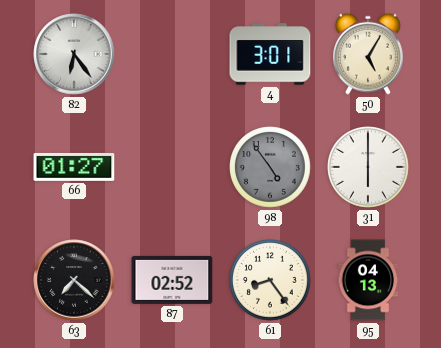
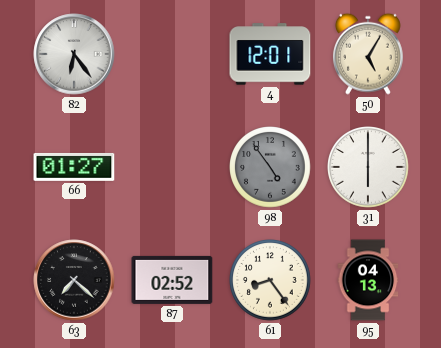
4: 3:01 -> 12:01
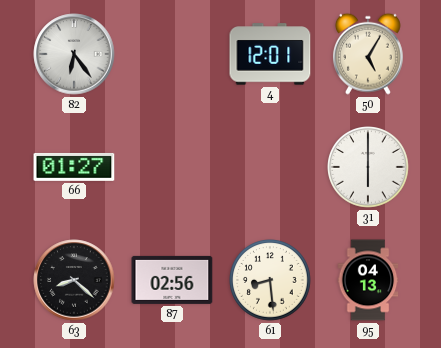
98: 4:54 -> none
63: 7:22 -> 8:22
87: 02:52 -> 02:56
61: 8:24 -> 8:29
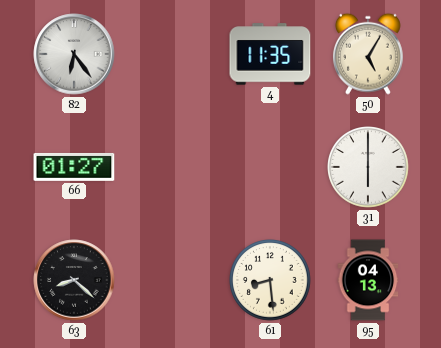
4: 12:01 -> 11:35
87: 02:56 -> none
